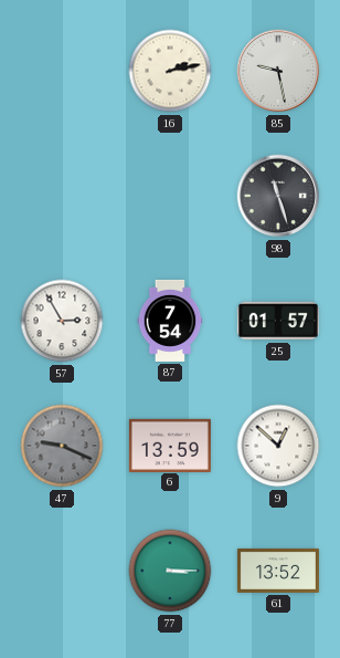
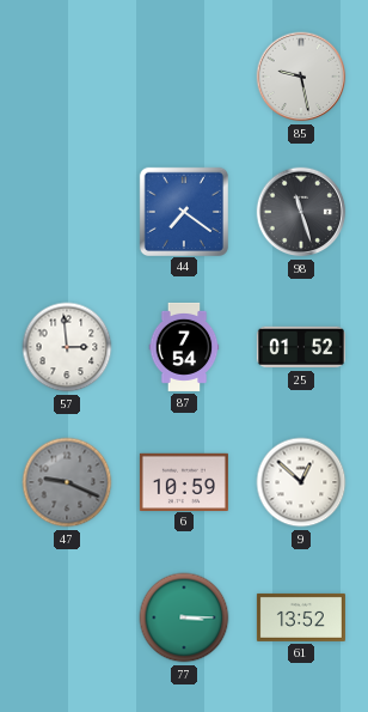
16: 2:13 -> none
44: none -> 7:21
57: 2:55 -> 2:59
25: 01:57 -> 01:52
6: 13:59 -> 10:59
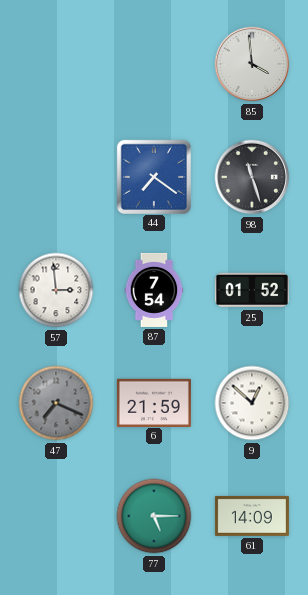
85: 9:28 -> 3:59
47: 9:19 -> 7:19
6: 10:59 -> 21:59
77: 3:15 -> 5:15
61: 13:52 -> 14:09
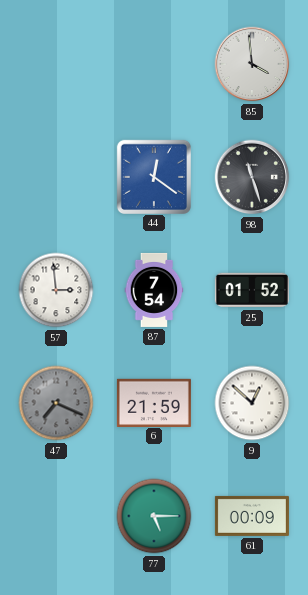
44: 7:21 -> 12:21
61: 14:09 -> 00:09
